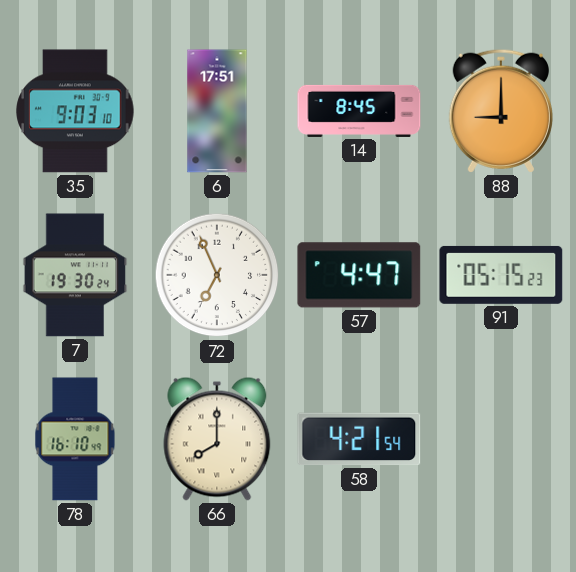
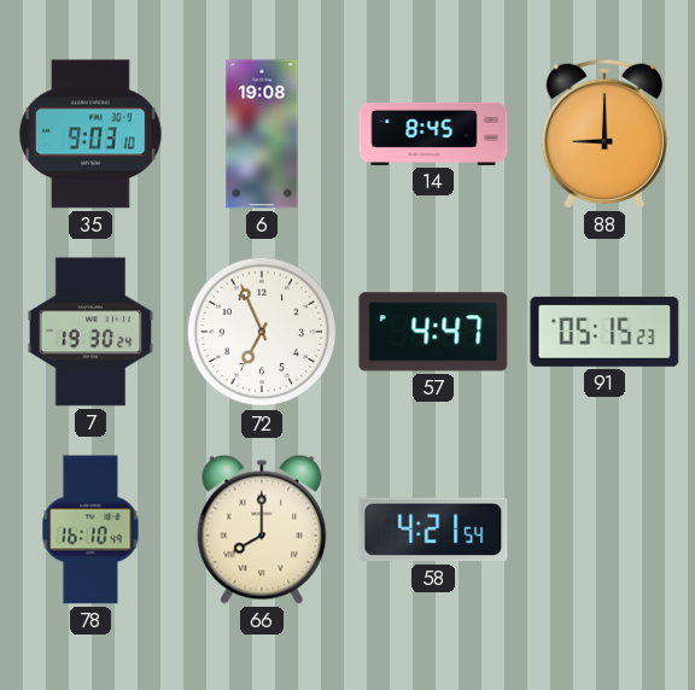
6: 17:51 -> 19:08
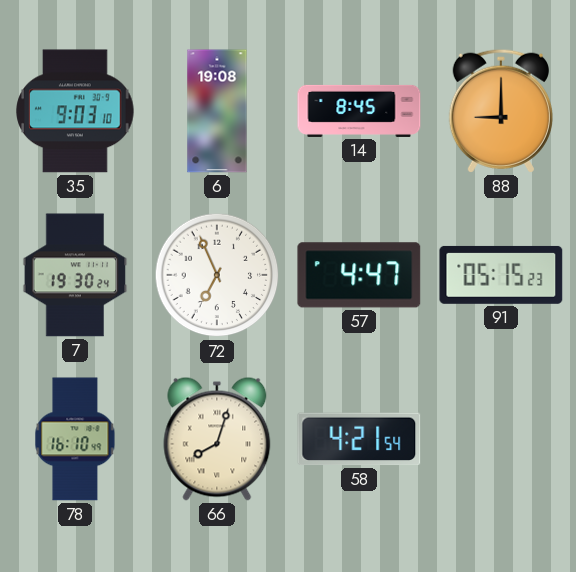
66: 8:00 -> 8:03
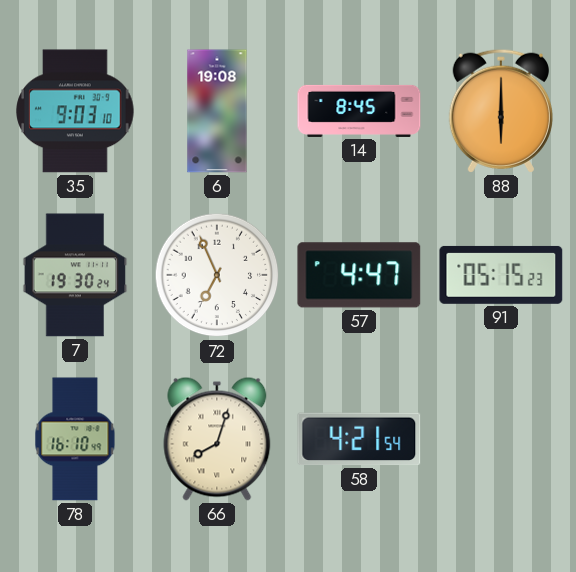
88: 9:00 -> 6:00
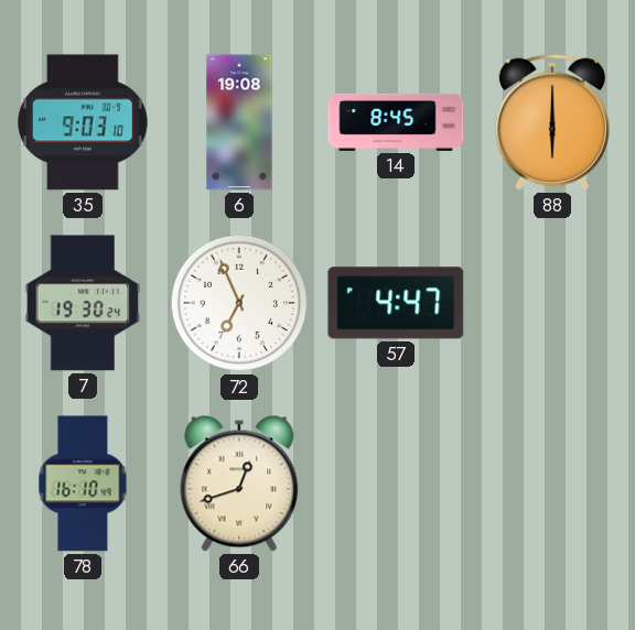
91: 05:15 -> none
66: 8:03 -> 12:42
58: 4:21 -> none
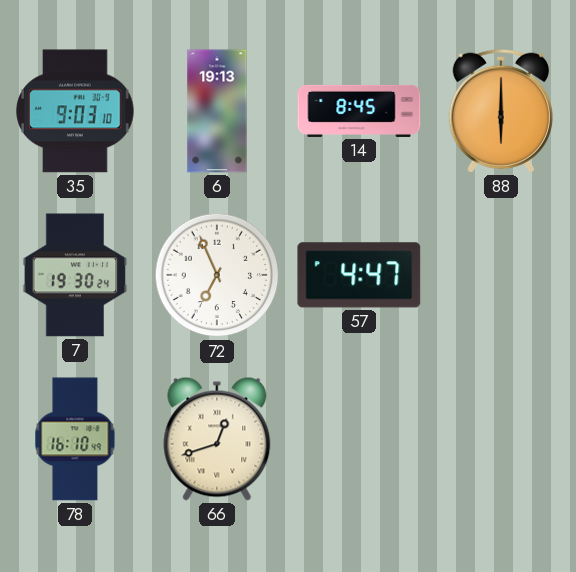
6: 19:08 -> 19:13
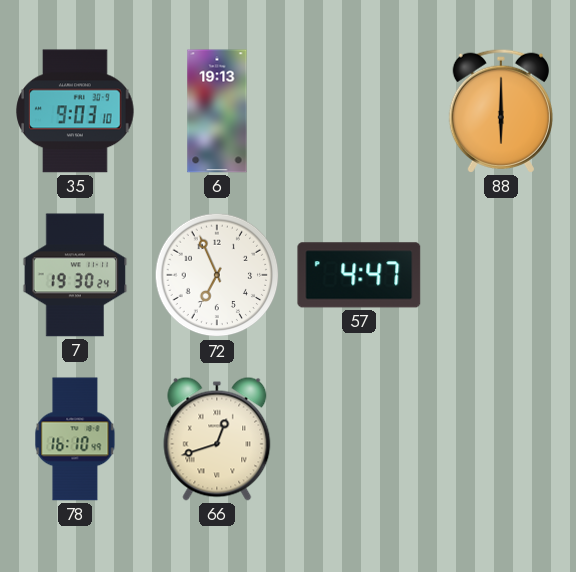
14: 8:45 -> none
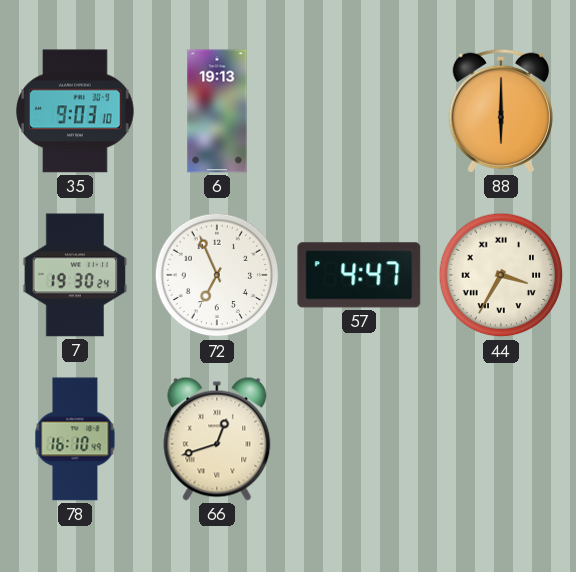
44: none -> 3:35
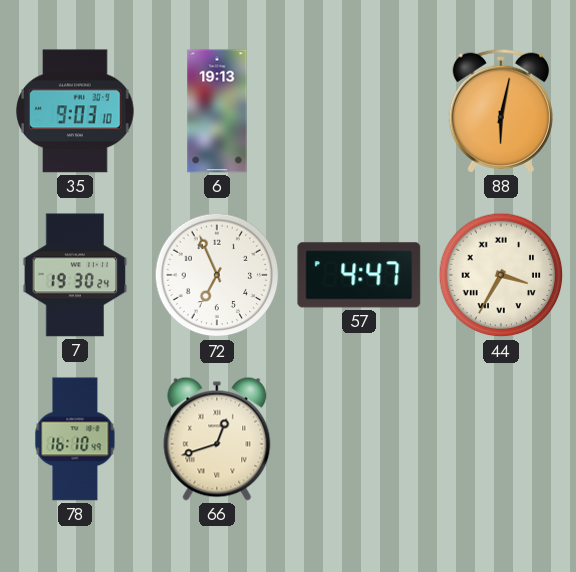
88: 6:00 -> 6:02
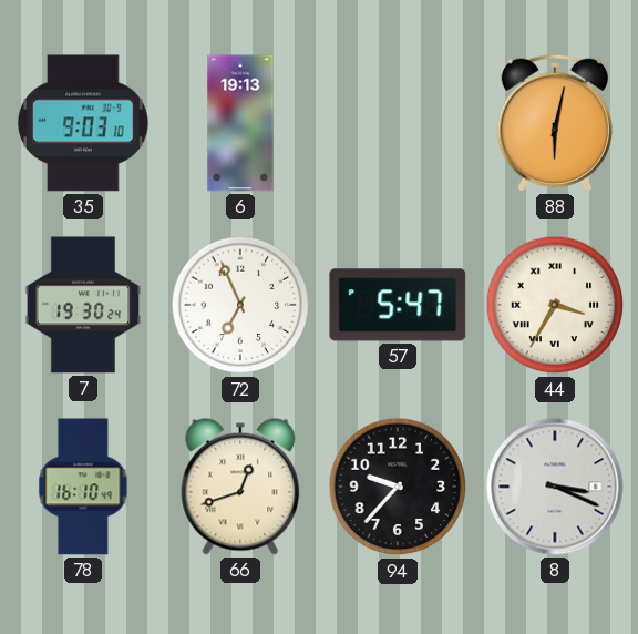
57: 4:47 -> 5:47
94: none -> 9:37
8: none -> 3:19
